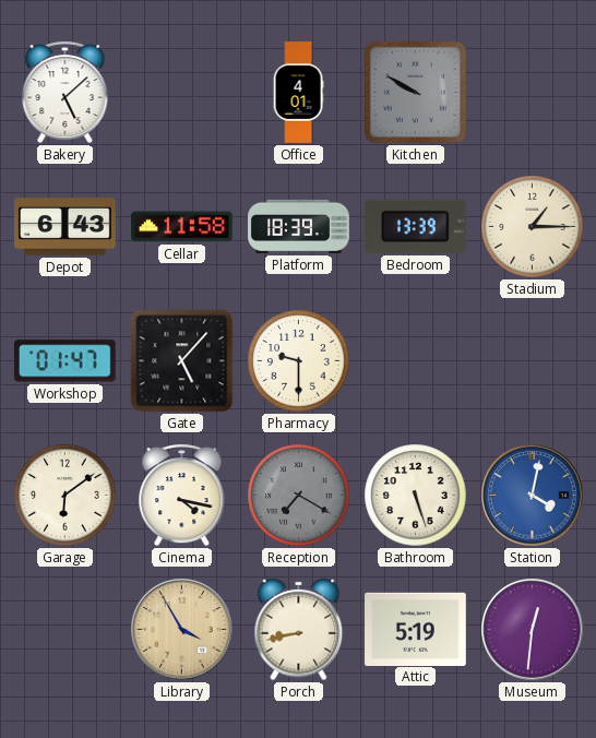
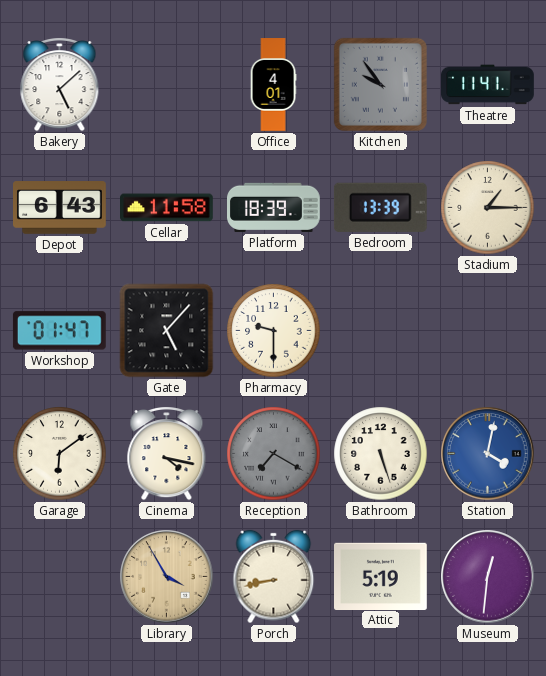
Kitchen: 9:50 -> 9:54
Theatre: none -> 11:41
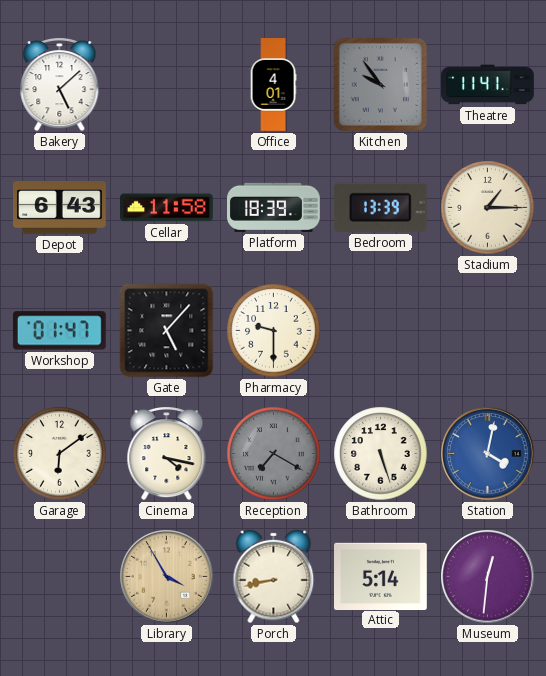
Attic: 5:19 -> 5:14
